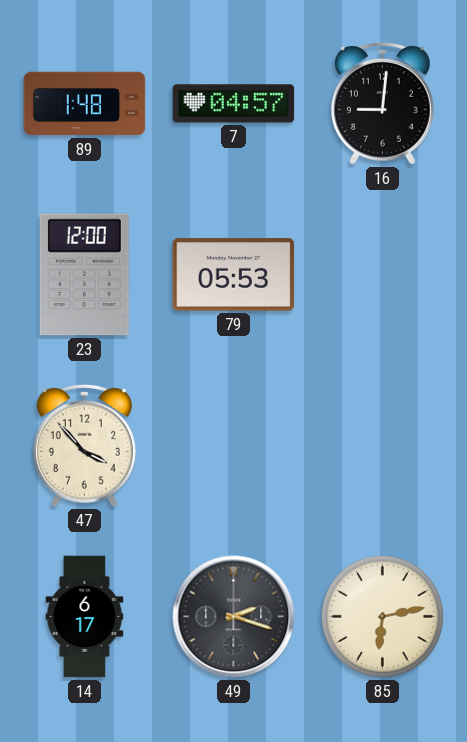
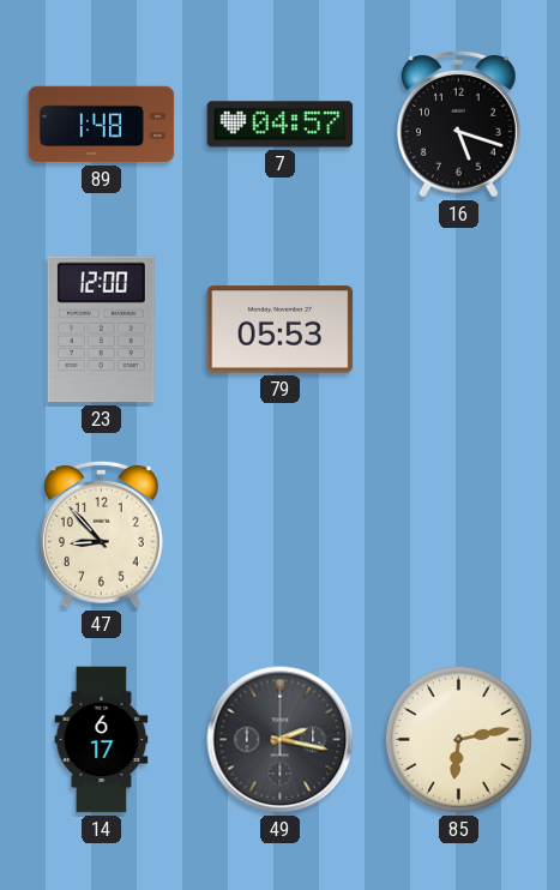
16: 9:01 -> 5:18
47: 3:53 -> 8:53
49: 2:18 -> 2:17
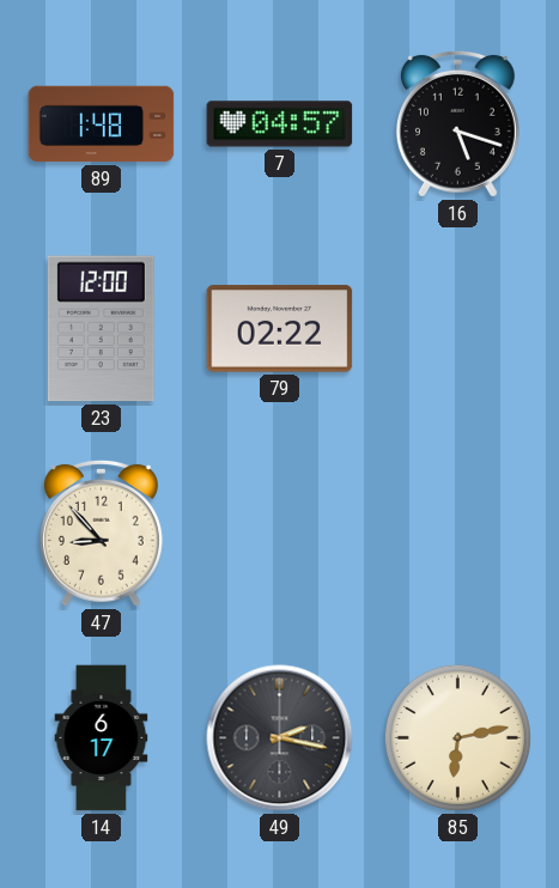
79: 05:53 -> 02:22
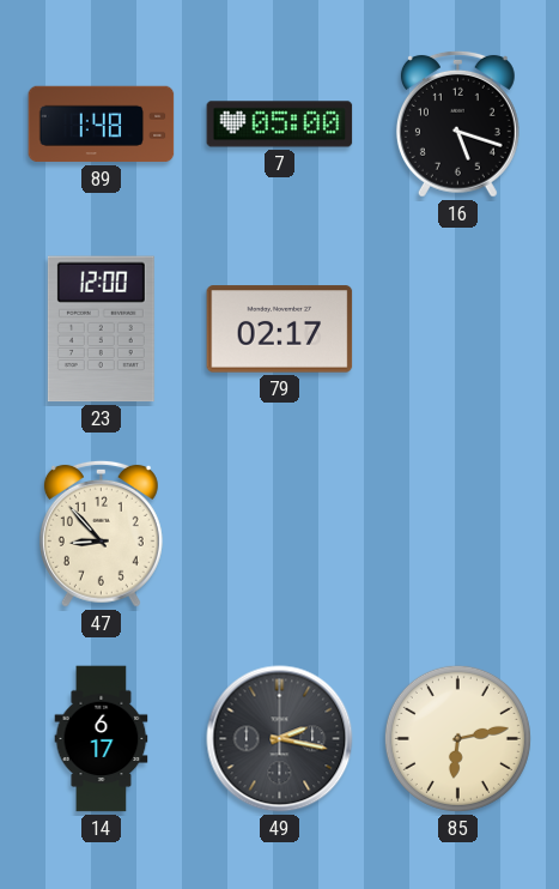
7: 04:57 -> 05:00
79: 02:22 -> 02:17
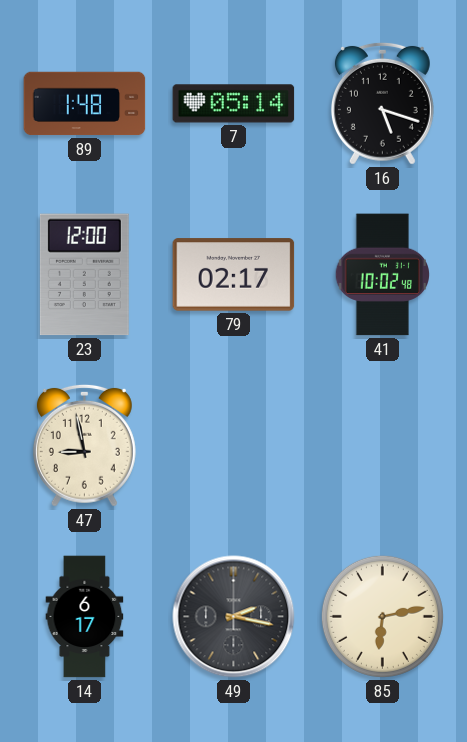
7: 05:00 -> 05:14
41: none -> 10:02
47: 8:53 -> 8:58
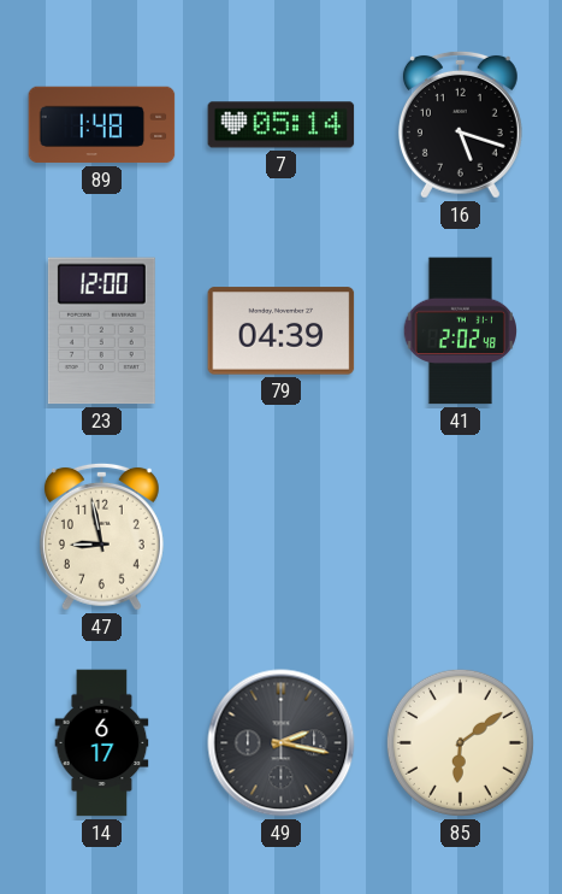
79: 02:17 -> 04:39
41: 10:02 -> 2:02
85: 6:13 -> 6:09
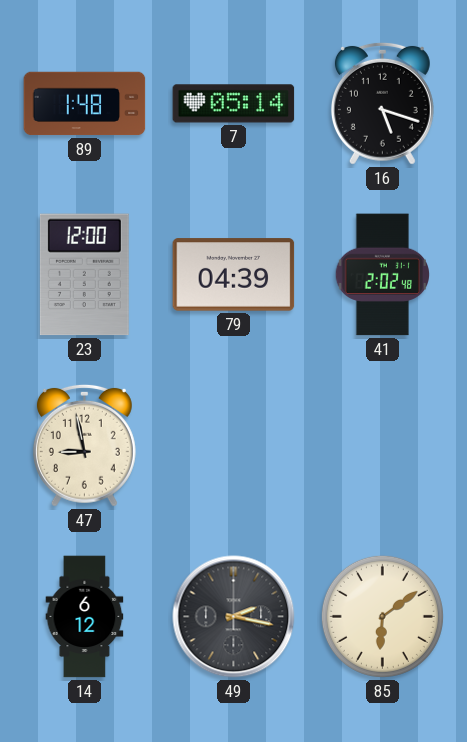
14: 6:17 -> 6:12
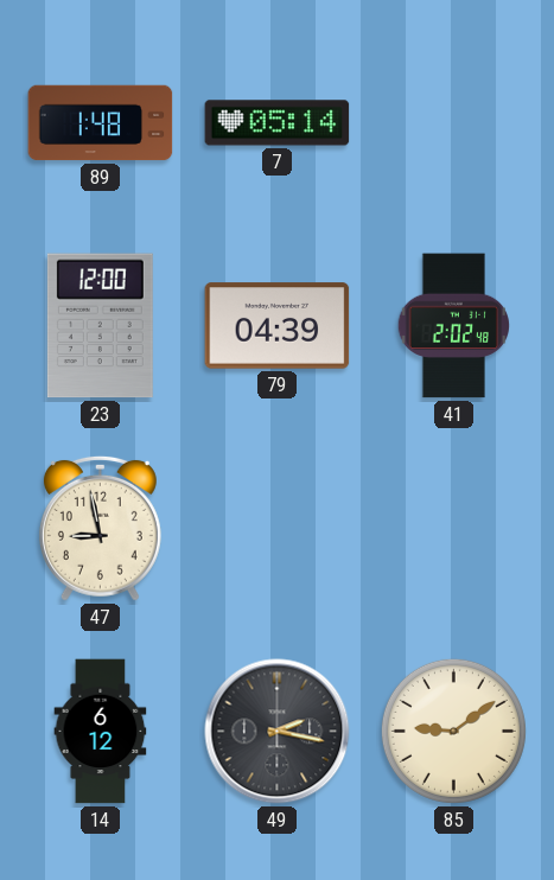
16: 5:18 -> none
85: 6:09 -> 9:09
